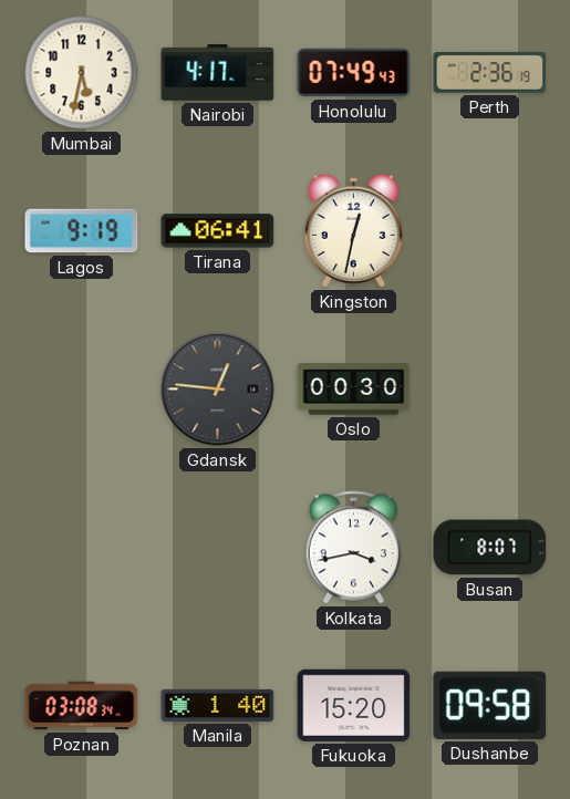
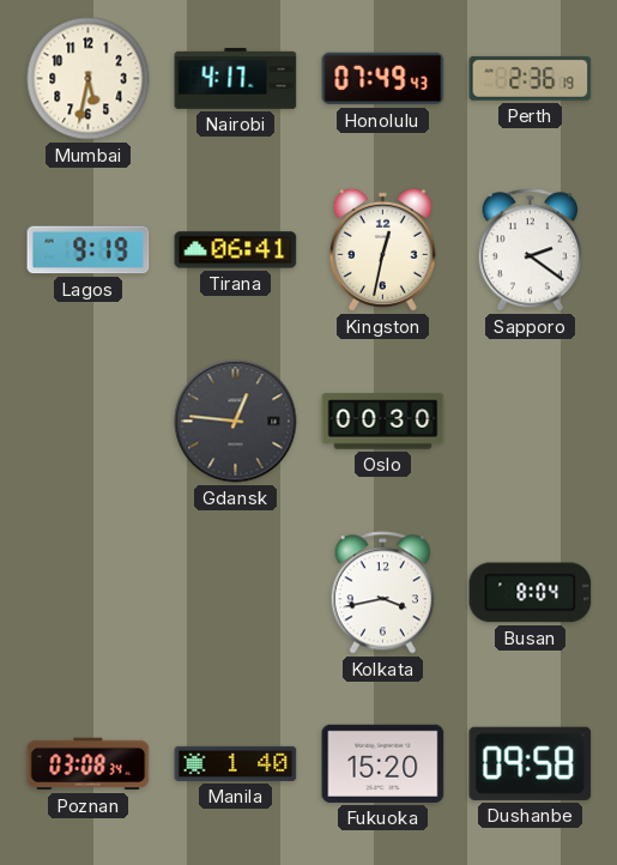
Sapporo: none -> 2:21
Busan: 8:07 -> 8:04
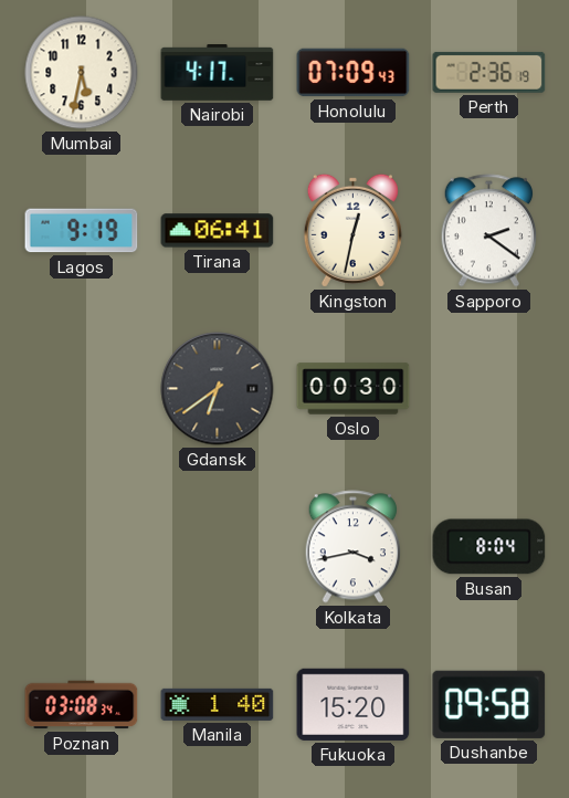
Honolulu: 07:49 -> 07:09
Gdansk: 12:46 -> 6:39
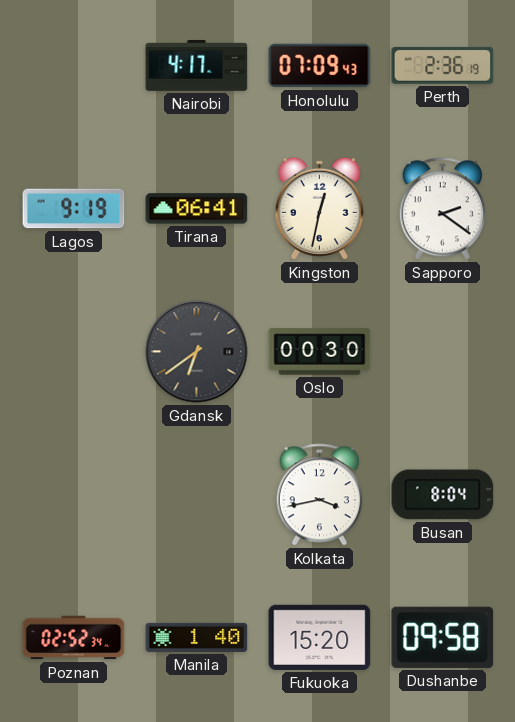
Mumbai: 5:32 -> none
Poznan: 03:08 -> 02:52
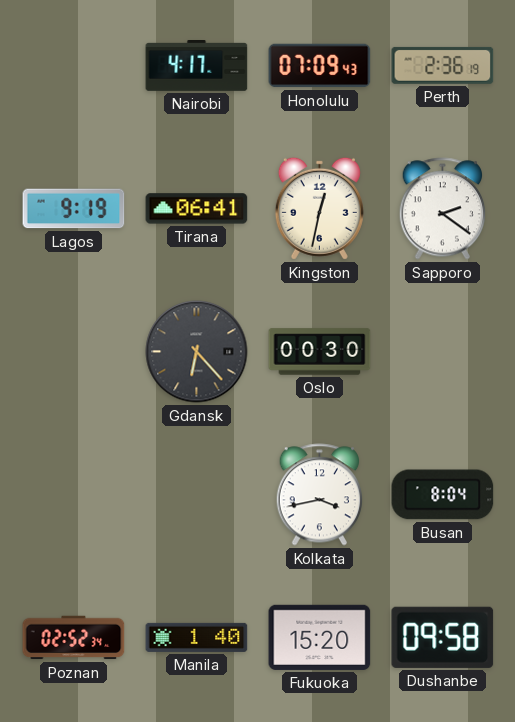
Gdansk: 6:39 -> 6:23
